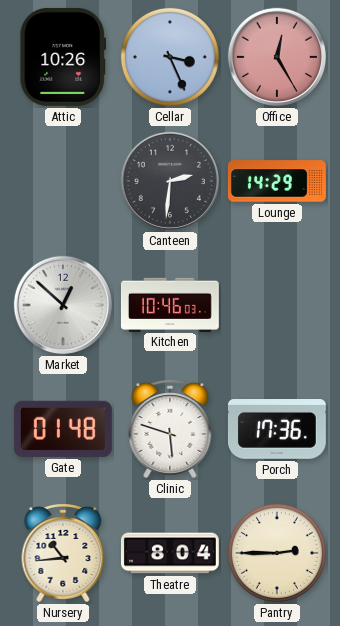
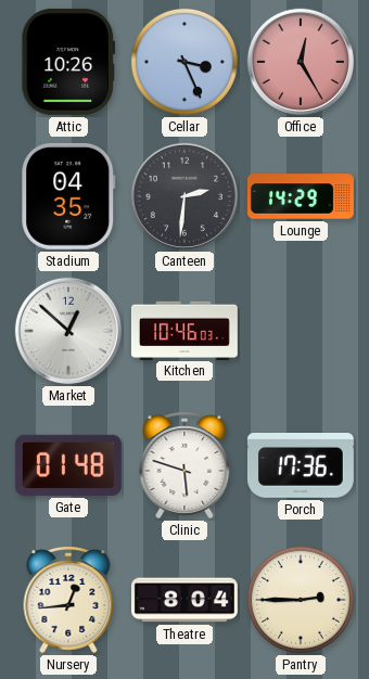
Stadium: none -> 04:35
Nursery: 10:44 -> 12:44
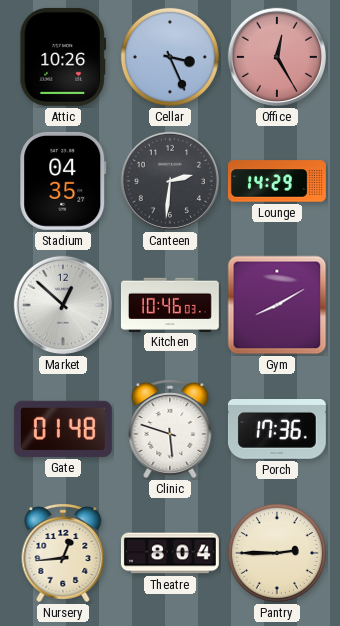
Gym: none -> 8:10
